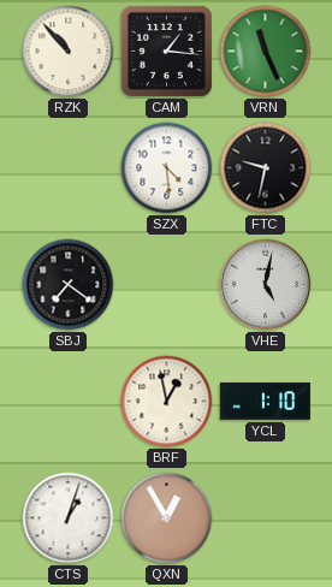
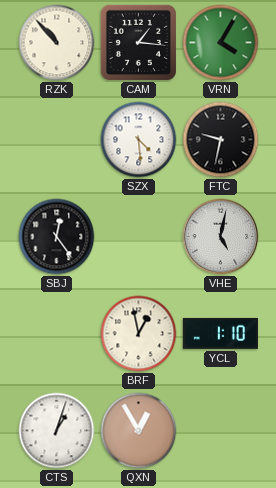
VRN: 11:26 -> 4:05
SBJ: 7:21 -> 12:24
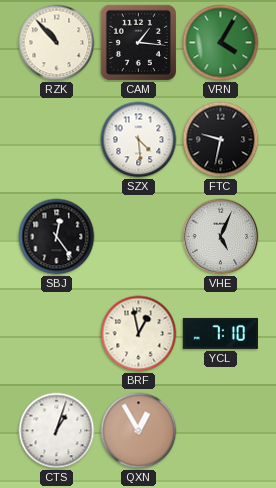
VHE: 5:02 -> 5:04
YCL: 1:10 -> 7:10
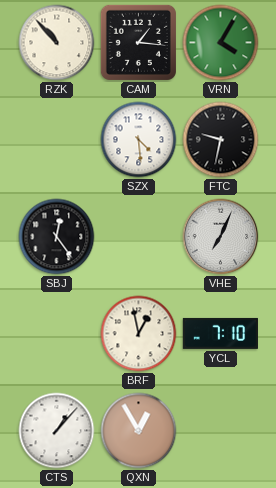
VHE: 5:04 -> 7:04
CTS: 1:03 -> 1:07
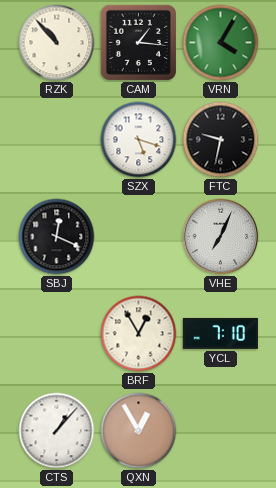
SZX: 4:29 -> 5:18
SBJ: 12:24 -> 12:19
BRF: 12:58 -> 12:55
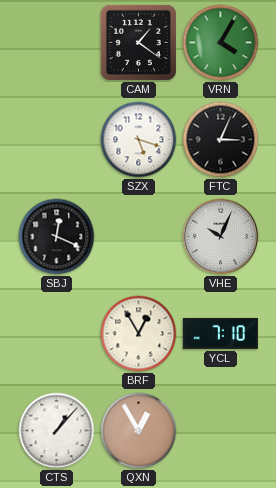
RZK: 10:53 -> none
CAM: 1:16 -> 1:21
FTC: 9:32 -> 3:04
VHE: 7:04 -> 10:04
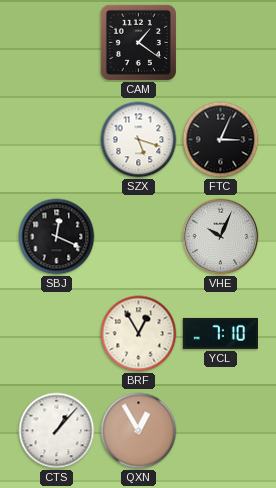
VRN: 4:05 -> none
